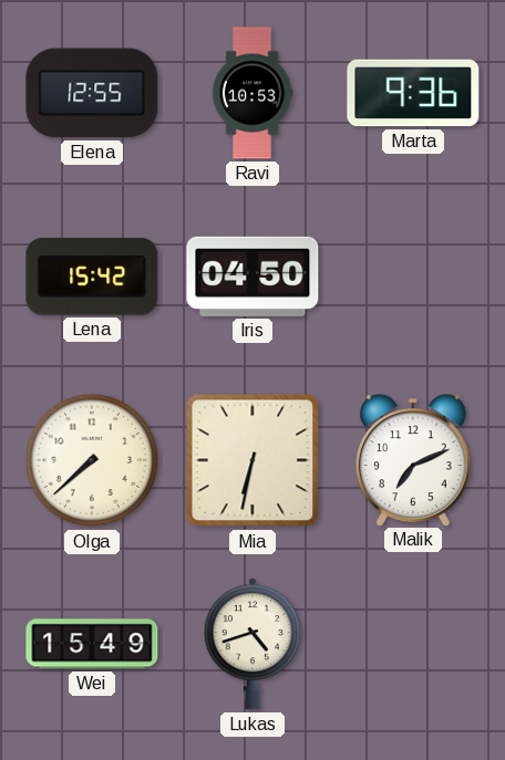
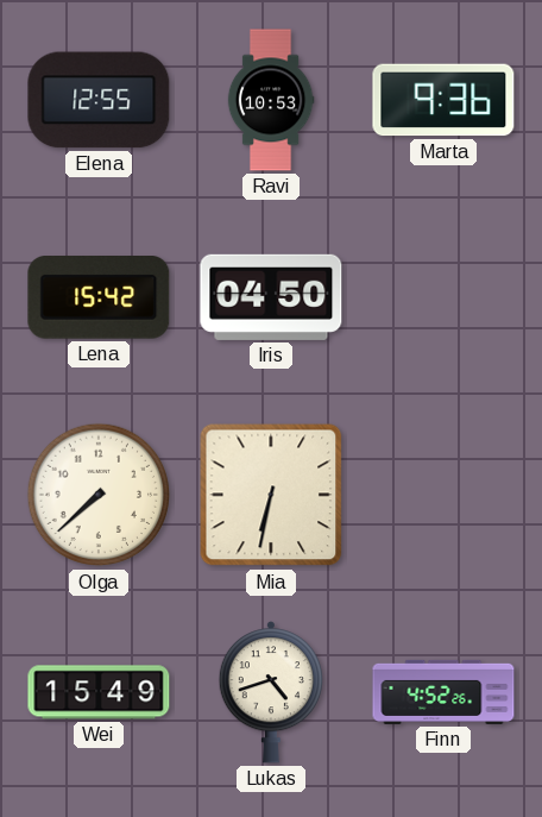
Malik: 7:11 -> none
Finn: none -> 4:52
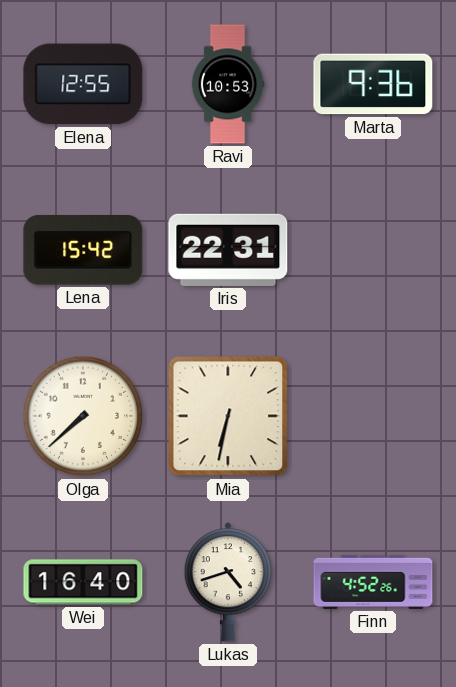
Iris: 04:50 -> 22:31
Wei: 15:49 -> 16:40
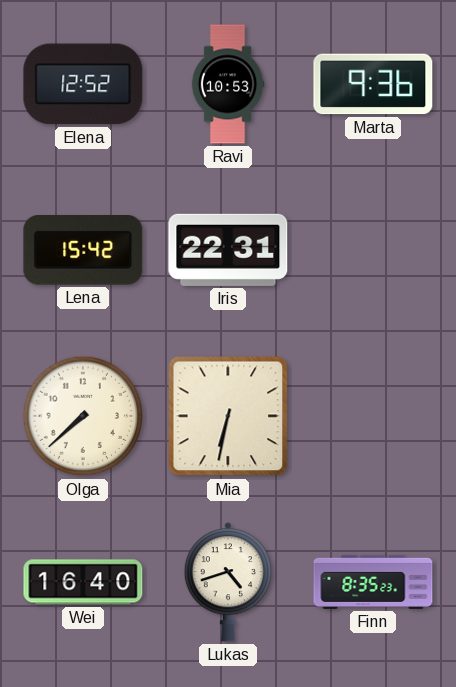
Elena: 12:55 -> 12:52
Finn: 4:52 -> 8:35
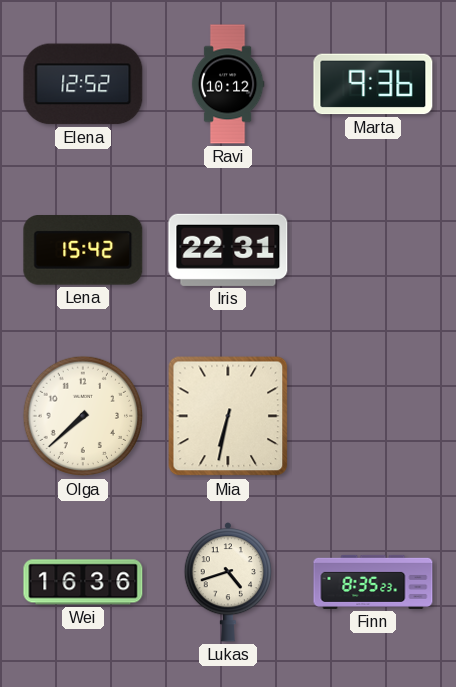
Ravi: 10:53 -> 10:12
Wei: 16:40 -> 16:36
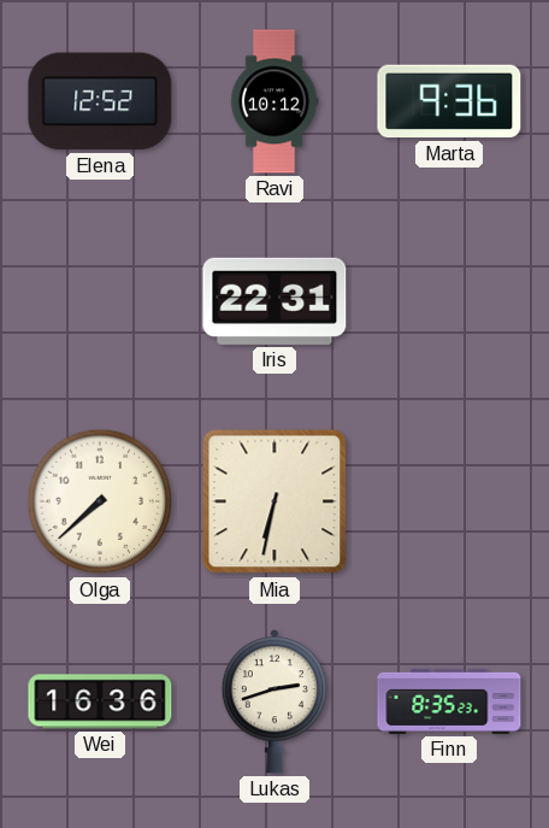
Lena: 15:42 -> none
Lukas: 4:42 -> 2:42
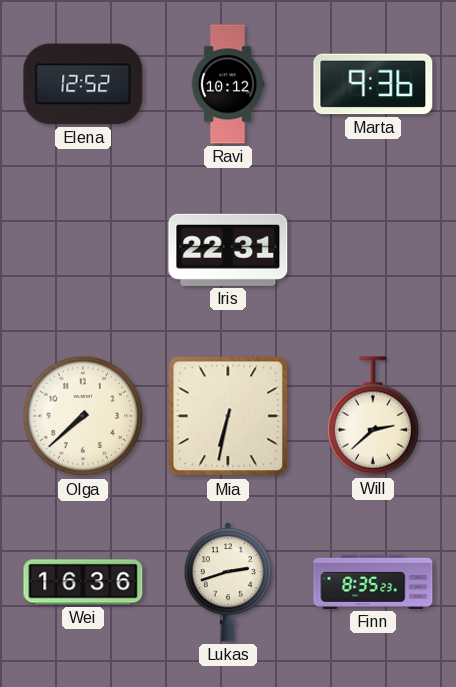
Will: none -> 2:38
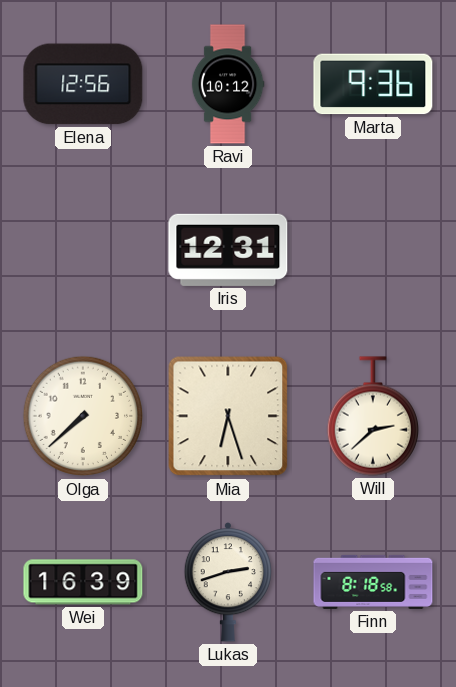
Elena: 12:52 -> 12:56
Iris: 22:31 -> 12:31
Mia: 6:32 -> 6:27
Wei: 16:36 -> 16:39
Finn: 8:35 -> 8:18
